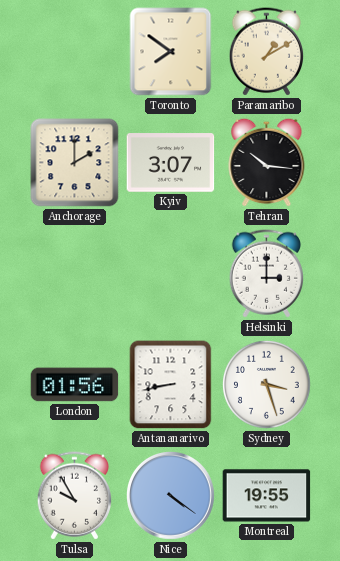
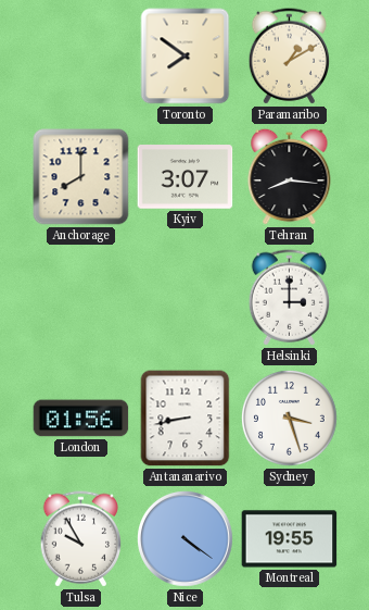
Anchorage: 2:00 -> 8:00
Tehran: 10:16 -> 8:16
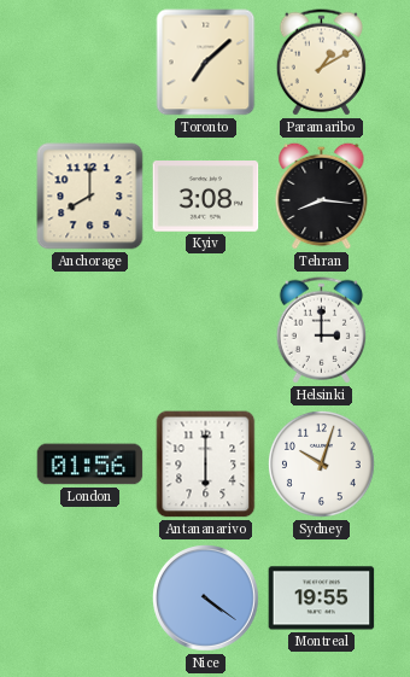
Toronto: 7:51 -> 7:08
Kyiv: 3:07 -> 3:08
Antananarivo: 8:43 -> 6:00
Sydney: 3:27 -> 10:03
Tulsa: 9:55 -> none
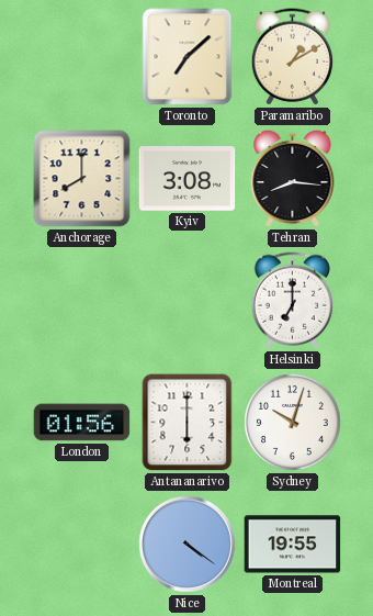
Helsinki: 3:00 -> 7:00
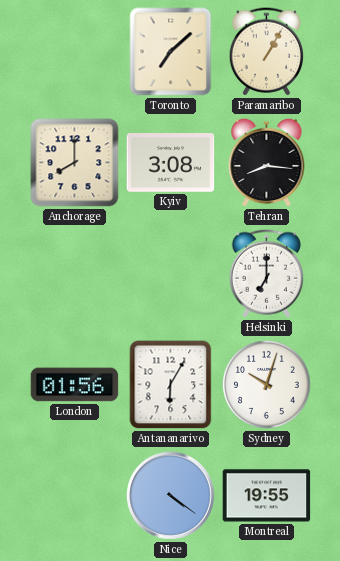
Paramaribo: 1:10 -> 1:05
Antananarivo: 6:00 -> 6:05
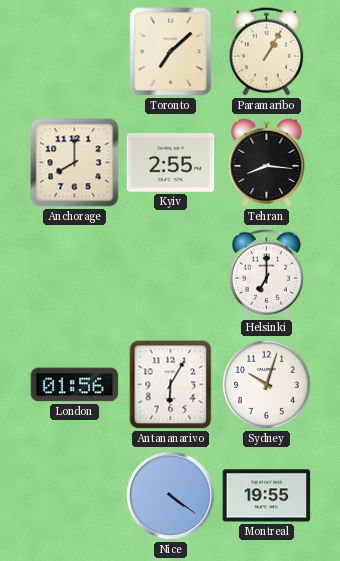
Kyiv: 3:08 -> 2:55
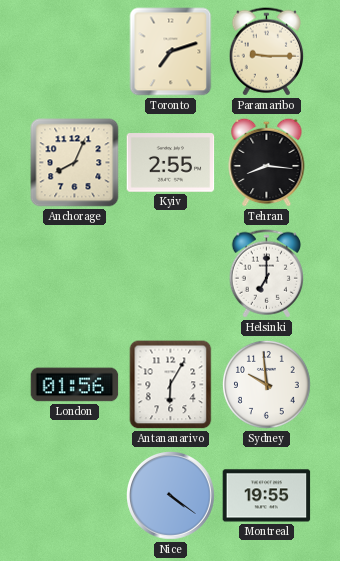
Toronto: 7:08 -> 7:12
Paramaribo: 1:05 -> 9:15
Anchorage: 8:00 -> 8:04
Sydney: 10:03 -> 9:59
